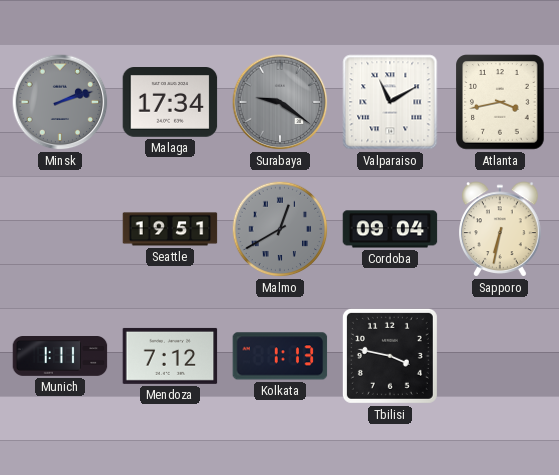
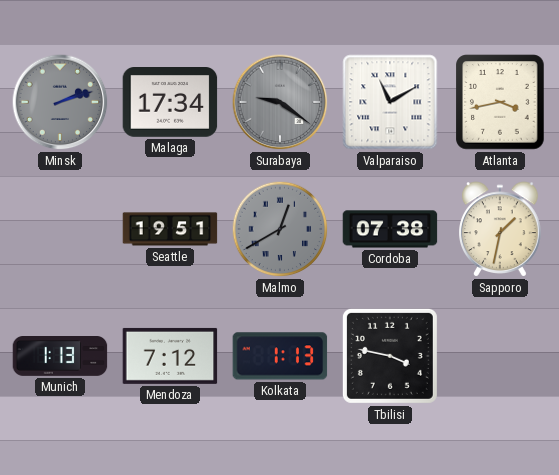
Cordoba: 09:04 -> 07:38
Sapporo: 6:32 -> 1:32
Munich: 1:11 -> 1:13
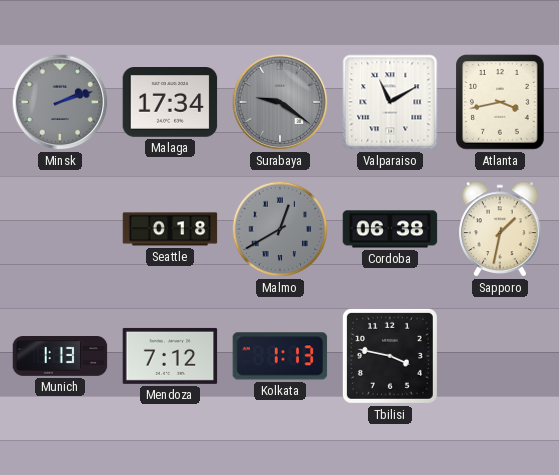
Seattle: 19:51 -> 0:18
Cordoba: 07:38 -> 06:38
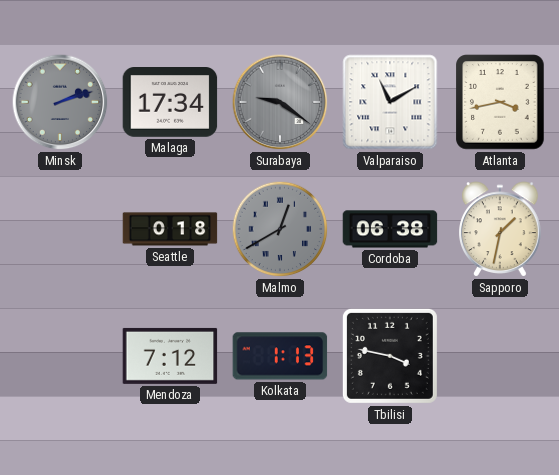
Munich: 1:13 -> none
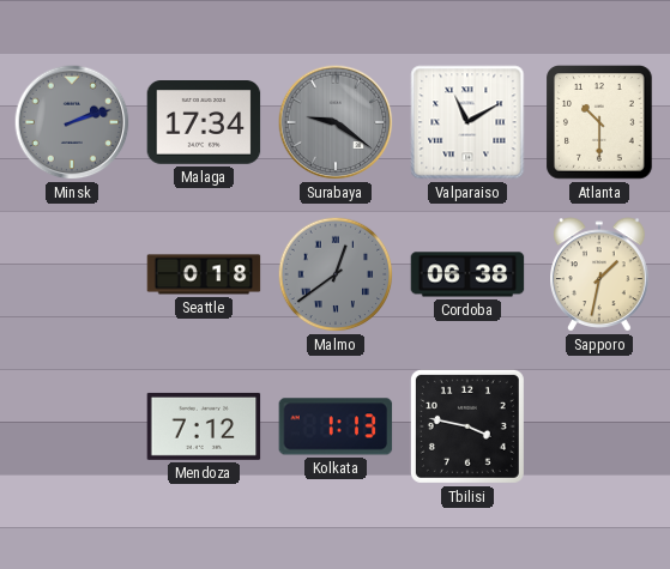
Atlanta: 3:43 -> 10:30
Malmo: 12:40 -> 12:39
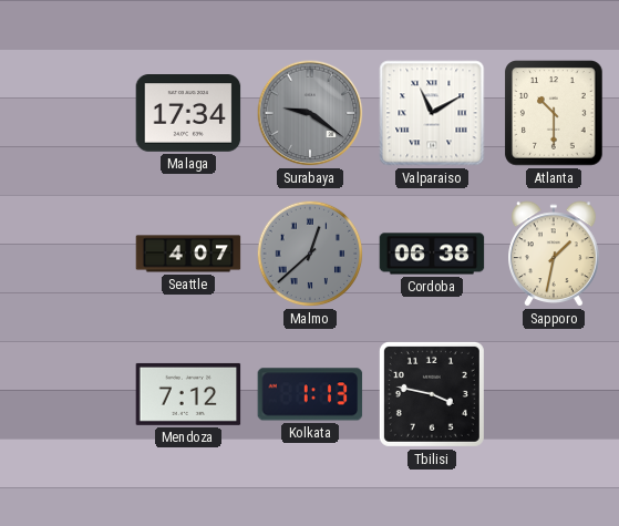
Minsk: 2:12 -> none
Seattle: 0:18 -> 4:07
Malmo: 12:39 -> 12:38
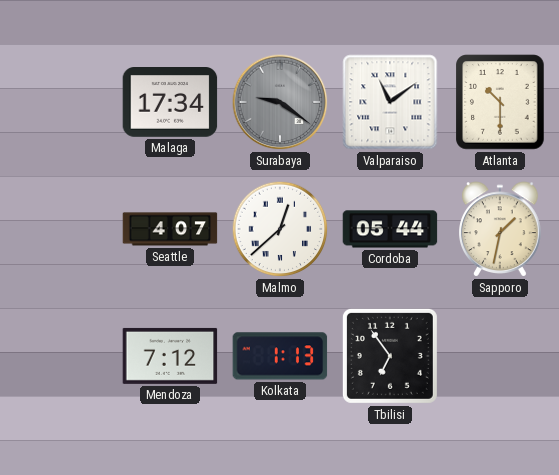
Valparaiso: 11:10 -> 11:09
Malmo dial: grey -> white
Cordoba: 06:38 -> 05:44
Tbilisi: 3:47 -> 6:54
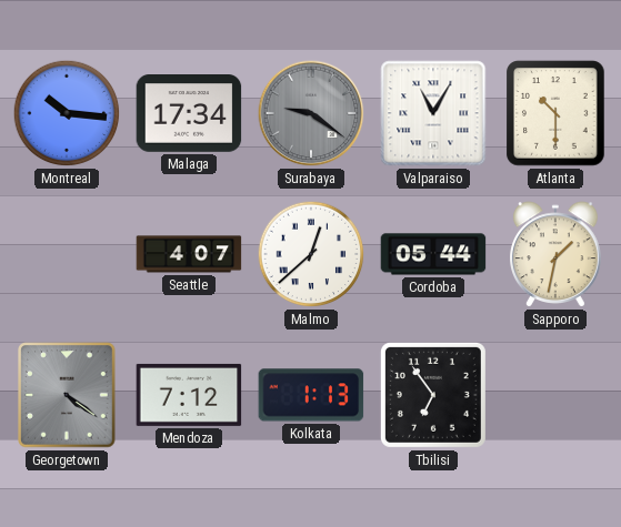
Montreal: none -> 10:16
Valparaiso: 11:09 -> 11:05
Georgetown: none -> 4:21
